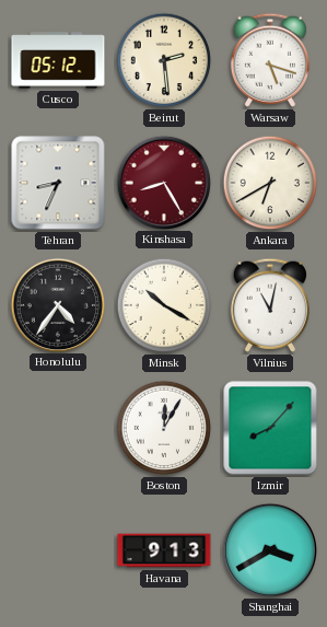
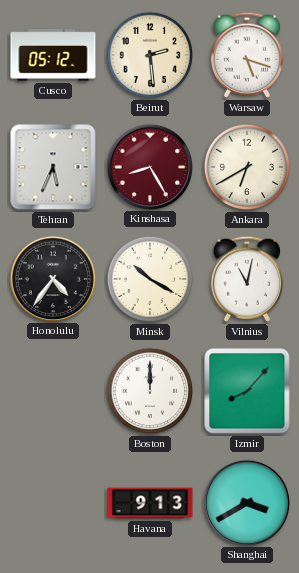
Tehran: 8:34 -> 5:34
Boston: 12:05 -> 12:00
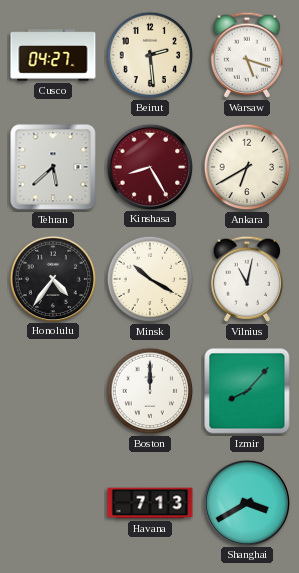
Cusco: 05:12 -> 04:27
Tehran: 5:34 -> 5:38
Havana: 9:13 -> 7:13
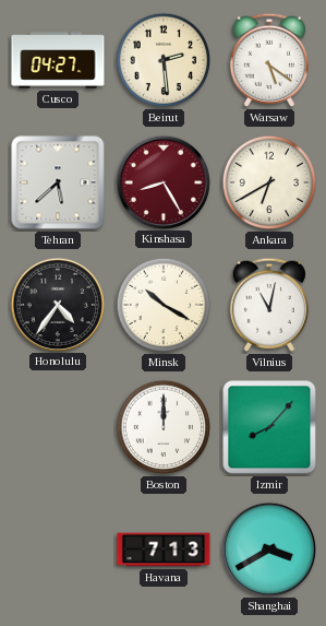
Warsaw: 5:18 -> 5:21
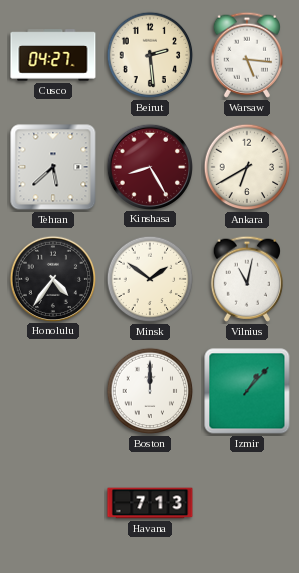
Warsaw: 5:21 -> 5:16
Minsk: 10:20 -> 1:51
Izmir: 8:07 -> 1:07
Shanghai: 3:40 -> none
